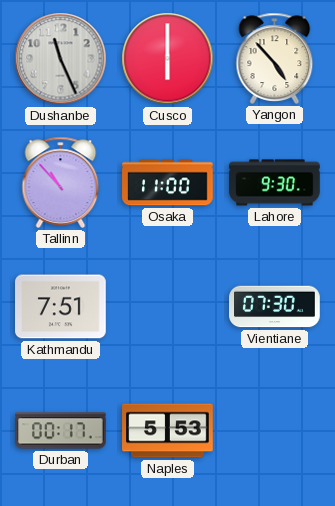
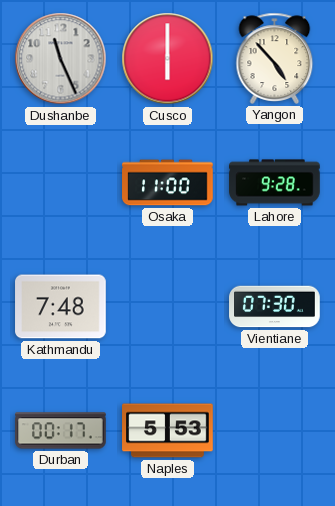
Tallinn: 10:53 -> none
Lahore: 9:30 -> 9:28
Kathmandu: 7:51 -> 7:48
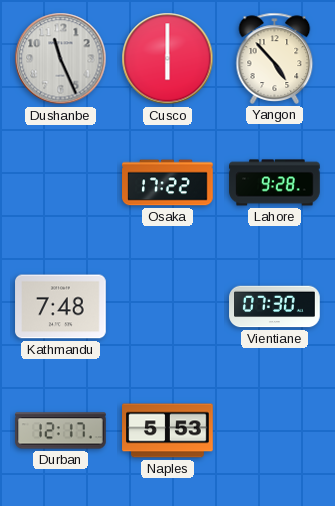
Osaka: 11:00 -> 17:22
Durban: 00:17 -> 12:17
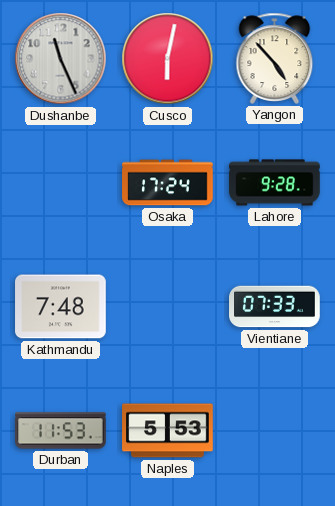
Cusco: 6:00 -> 6:02
Osaka: 17:22 -> 17:24
Vientiane: 07:30 -> 07:33
Durban: 12:17 -> 11:53
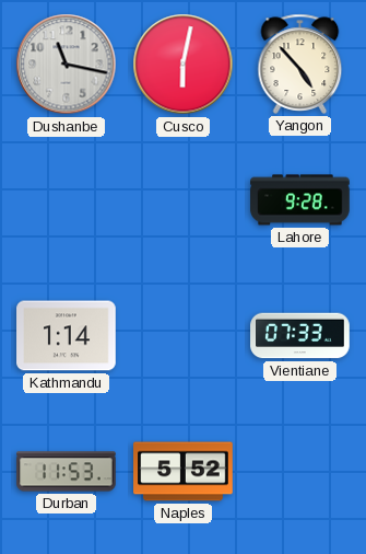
Dushanbe: 11:26 -> 11:17
Osaka: 17:24 -> none
Kathmandu: 7:48 -> 1:14
Naples: 5:53 -> 5:52
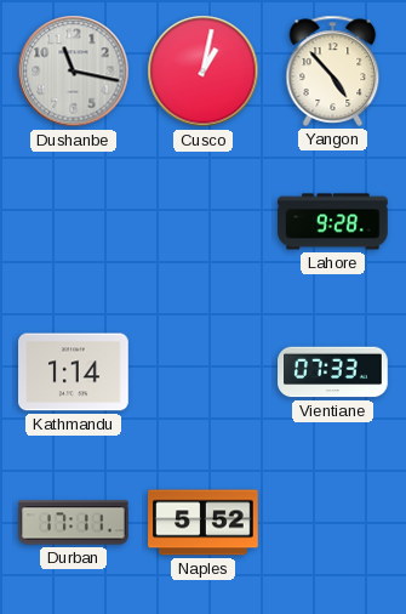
Cusco: 6:02 -> 1:02
Durban: 11:53 -> 17:11
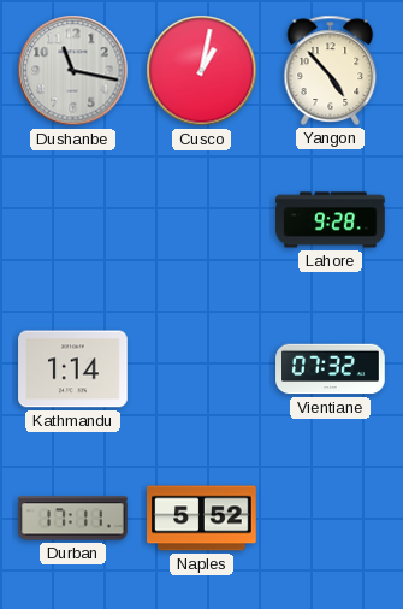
Vientiane: 07:33 -> 07:32
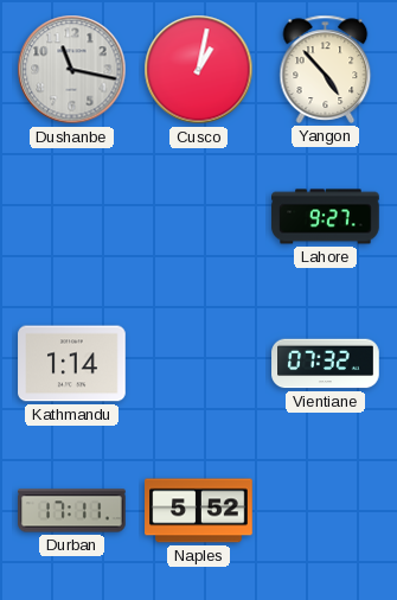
Lahore: 9:28 -> 9:27
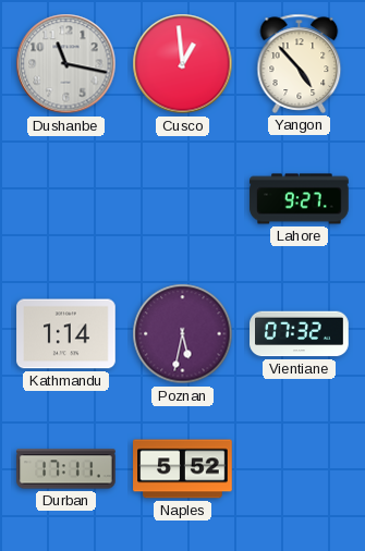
Cusco: 1:02 -> 12:59
Poznan: none -> 5:32
